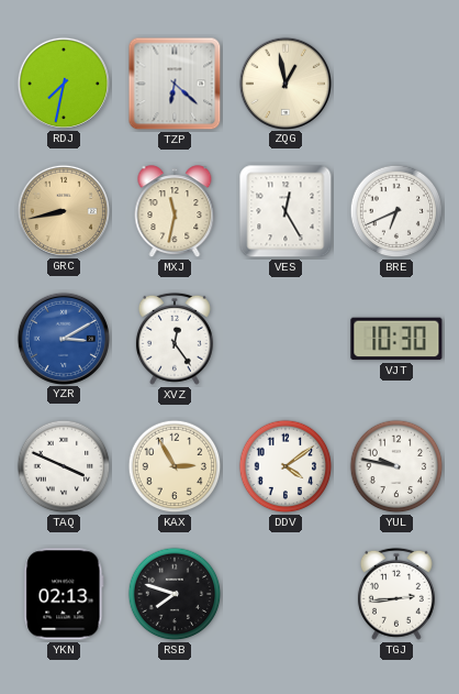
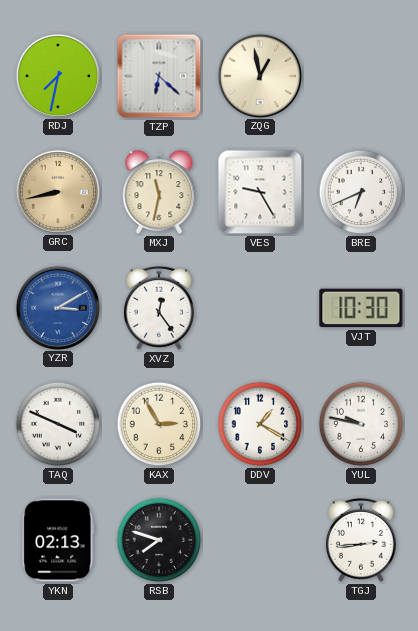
VES: 12:25 -> 9:25
DDV: 4:09 -> 1:20
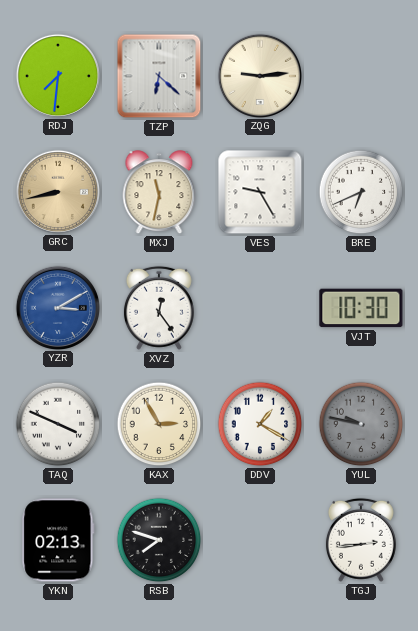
RDJ: 7:32 -> 7:31
ZQG: 12:58 -> 9:14
YUL dial: white -> grey
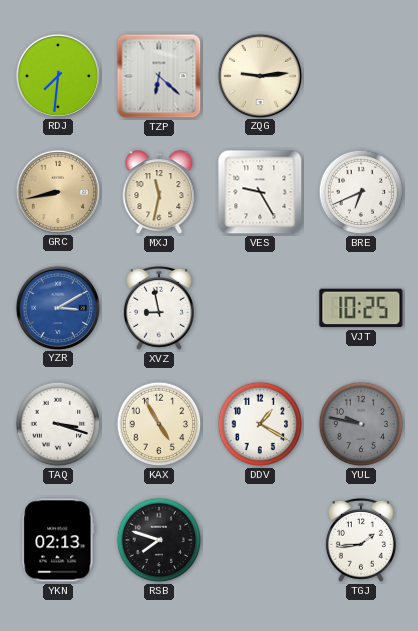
XVZ: 12:24 -> 8:58
VJT: 10:30 -> 10:25
TAQ: 3:49 -> 3:18
KAX: 2:55 -> 4:55
TGJ: 2:44 -> 1:44
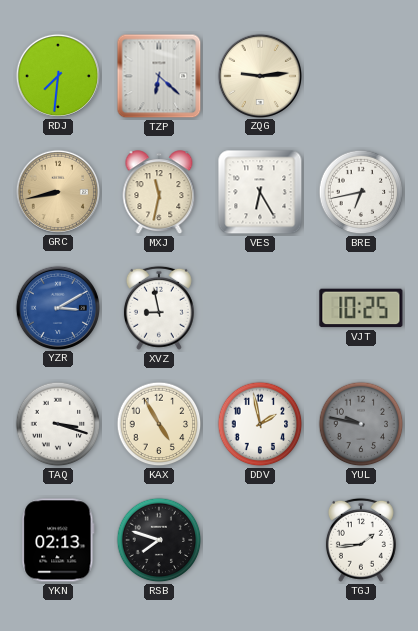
VES: 9:25 -> 6:25
BRE: 6:41 -> 6:43
DDV: 1:20 -> 1:58
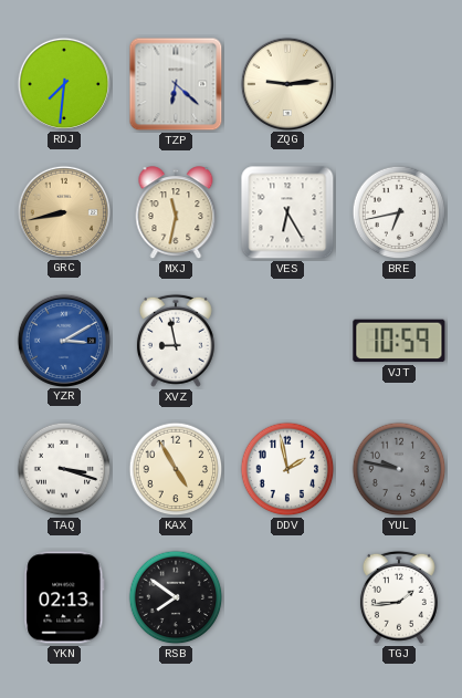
VJT: 10:25 -> 10:59
RSB: 7:48 -> 7:51
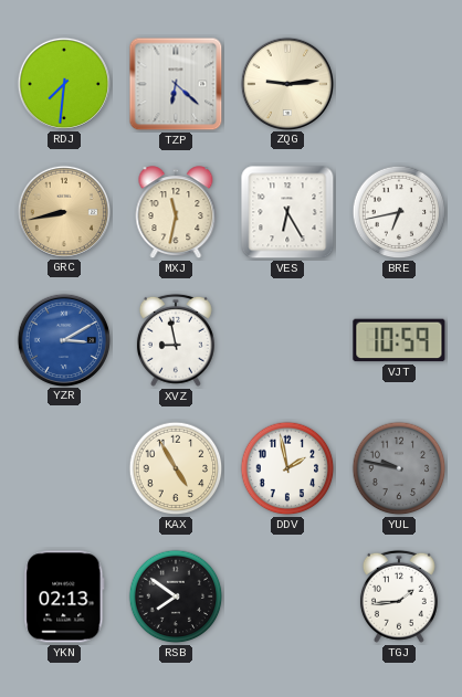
TAQ: 3:18 -> none
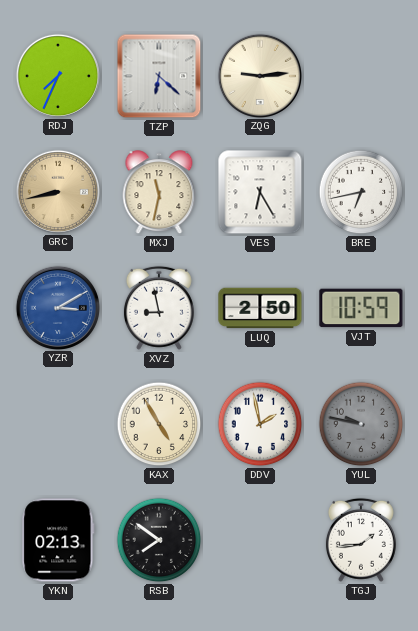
RDJ: 7:31 -> 7:34
LUQ: none -> 2:50
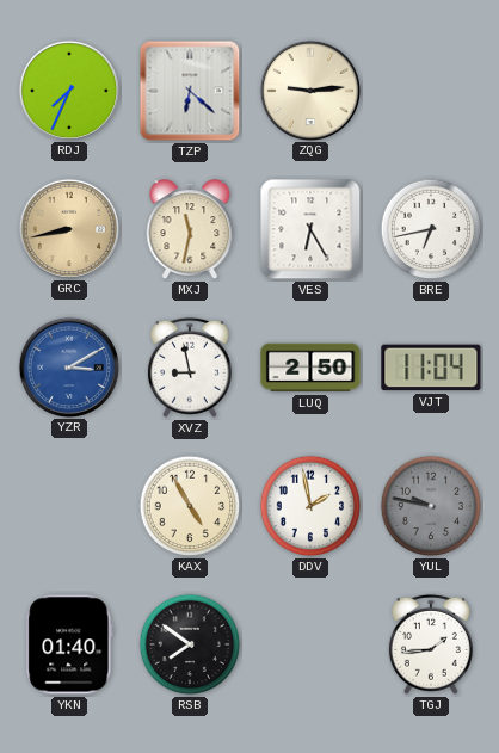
VJT: 10:59 -> 11:04
YKN: 02:13 -> 01:40
